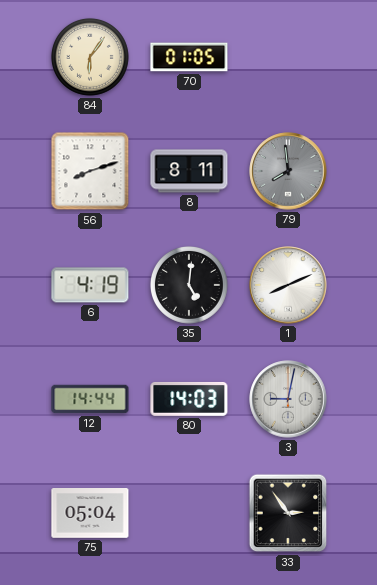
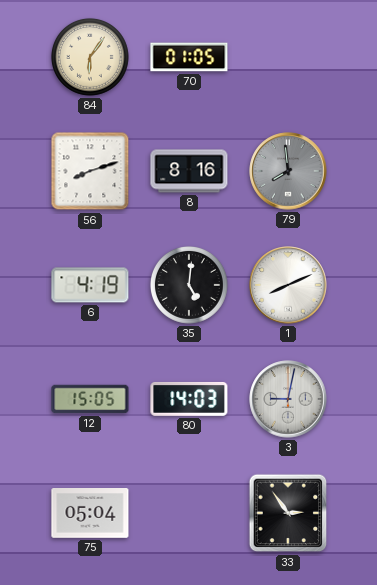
8: 8:11 -> 8:16
12: 14:44 -> 15:05
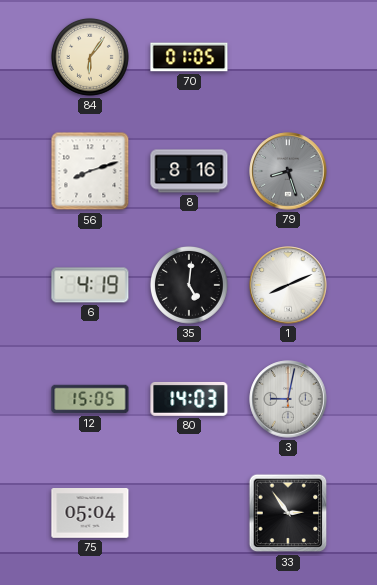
79: 7:59 -> 8:27
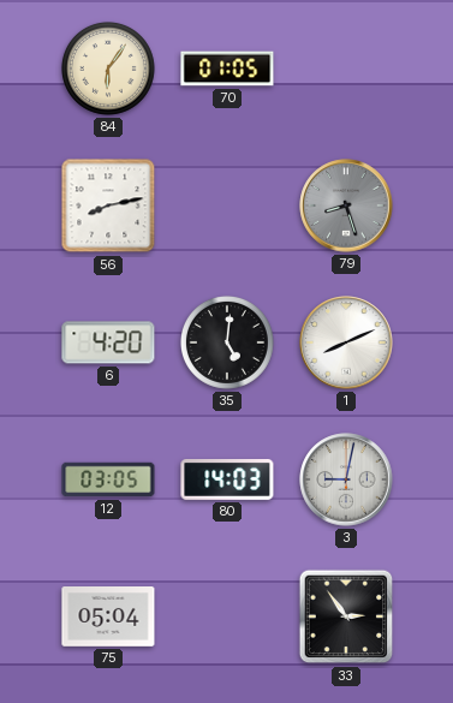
56: 8:12 -> 8:13
8: 8:16 -> none
6: 4:19 -> 4:20
12: 15:05 -> 03:05
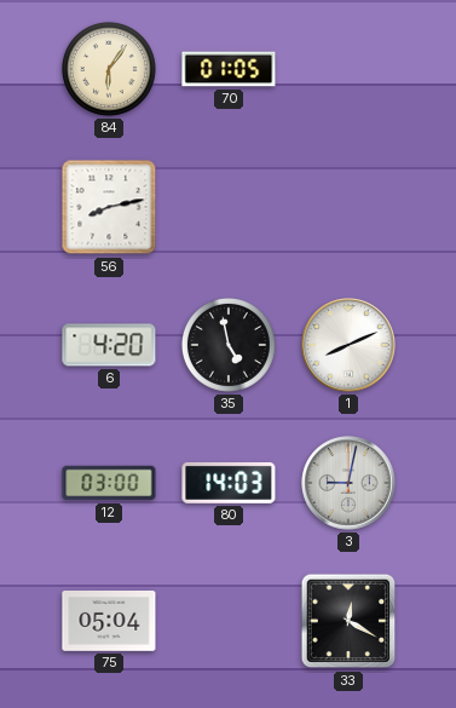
79: 8:27 -> none
35: 5:01 -> 4:58
12: 03:05 -> 03:00
33: 2:54 -> 12:20
